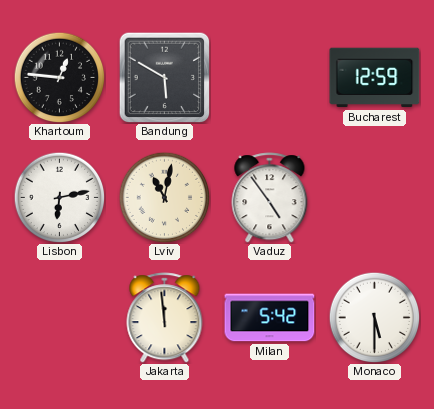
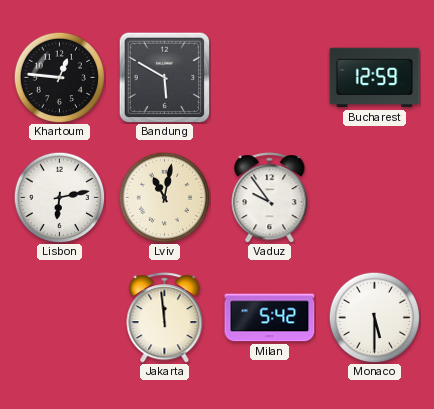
Vaduz: 4:54 -> 9:54
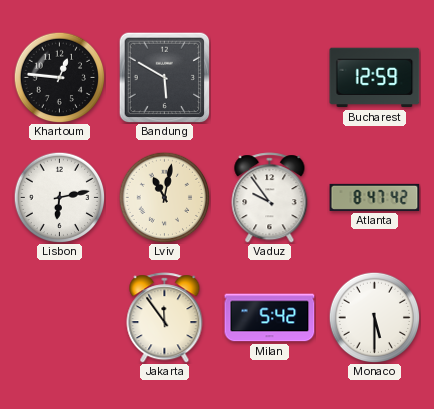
Atlanta: none -> 8:47
Jakarta: 11:59 -> 11:54
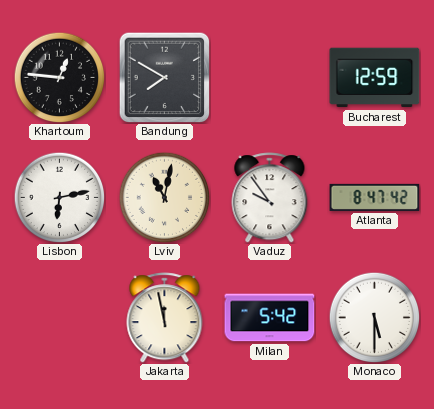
Bandung: 5:50 -> 7:50
Jakarta: 11:54 -> 11:58
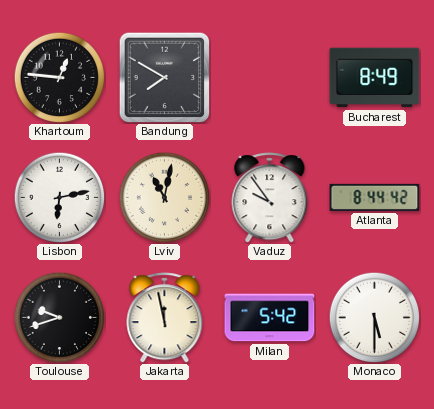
Bucharest: 12:59 -> 8:49
Atlanta: 8:47 -> 8:44
Toulouse: none -> 9:42
